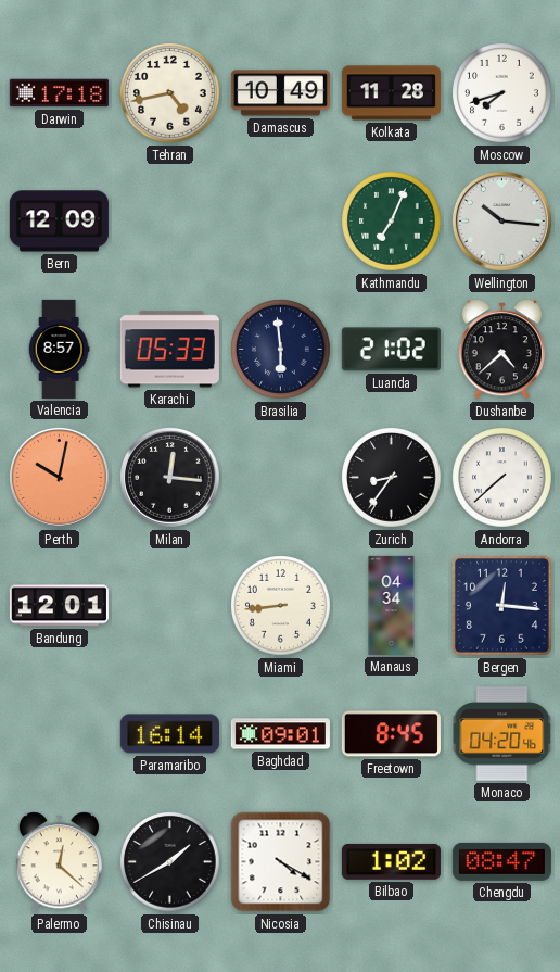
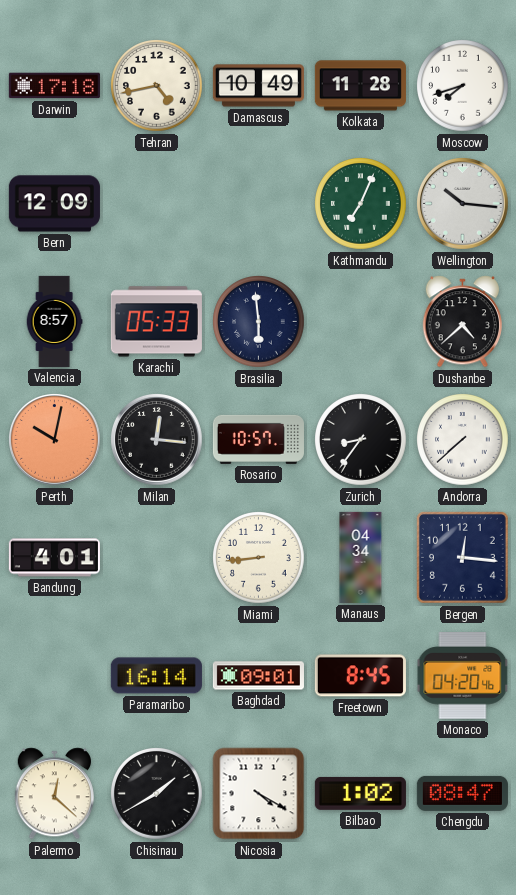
Luanda: 21:02 -> none
Rosario: none -> 10:57
Bandung: 12:01 -> 4:01
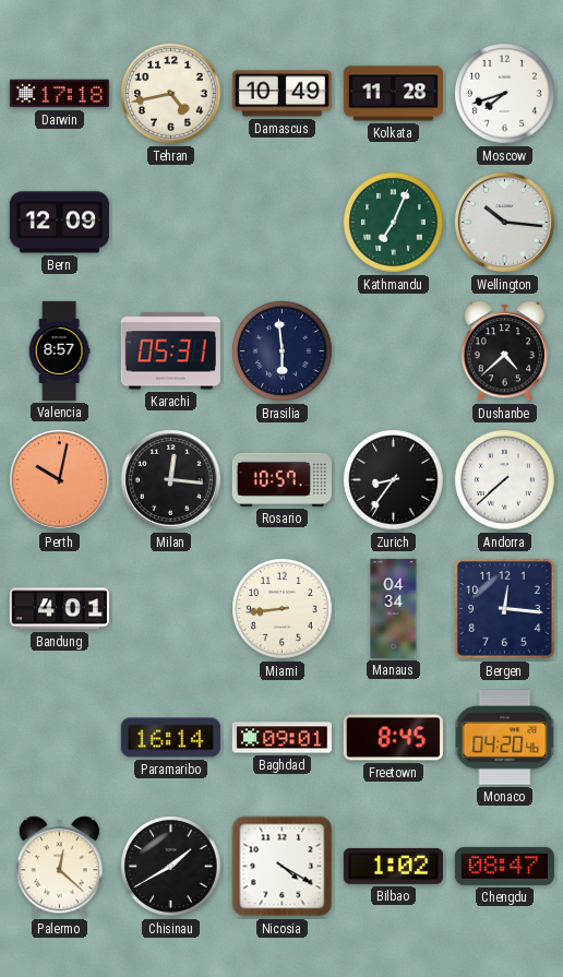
Karachi: 05:33 -> 05:31
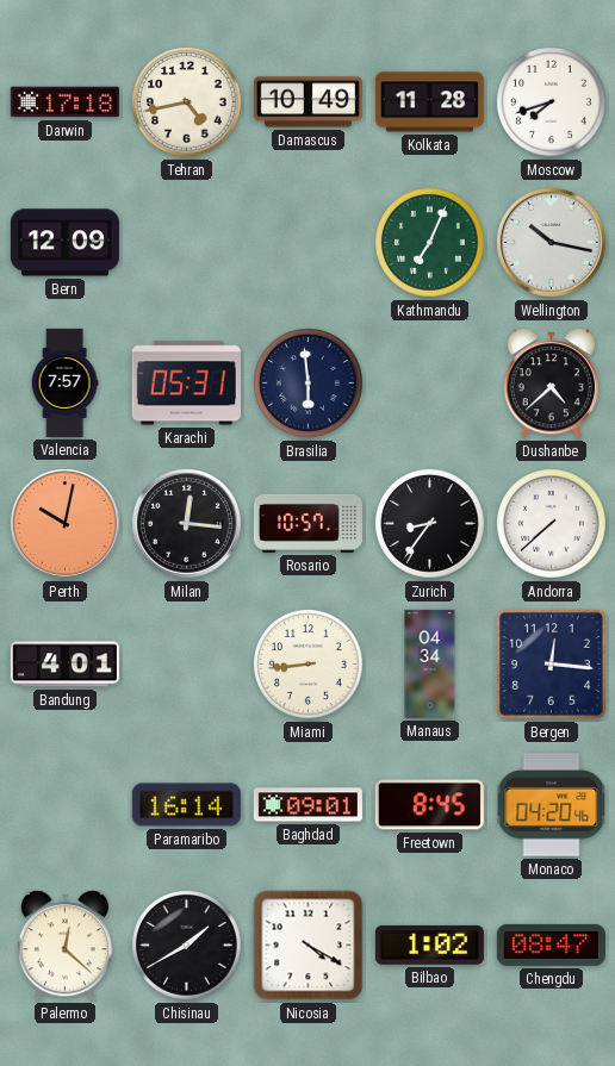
Wellington: 10:16 -> 10:17
Valencia: 8:57 -> 7:57
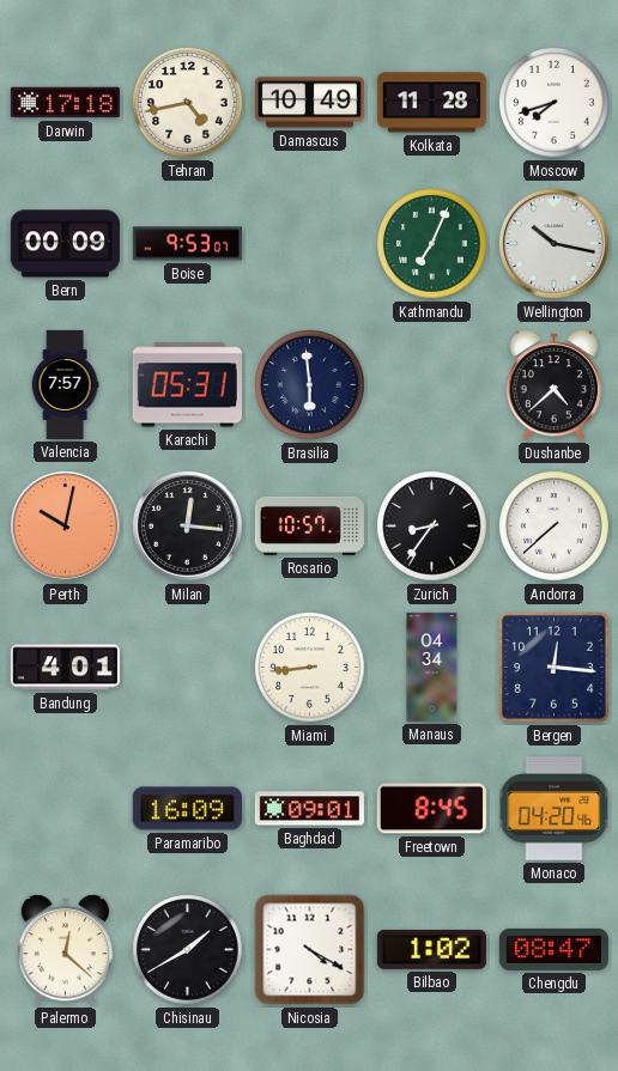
Bern: 12:09 -> 00:09
Boise: none -> 9:53
Paramaribo: 16:14 -> 16:09
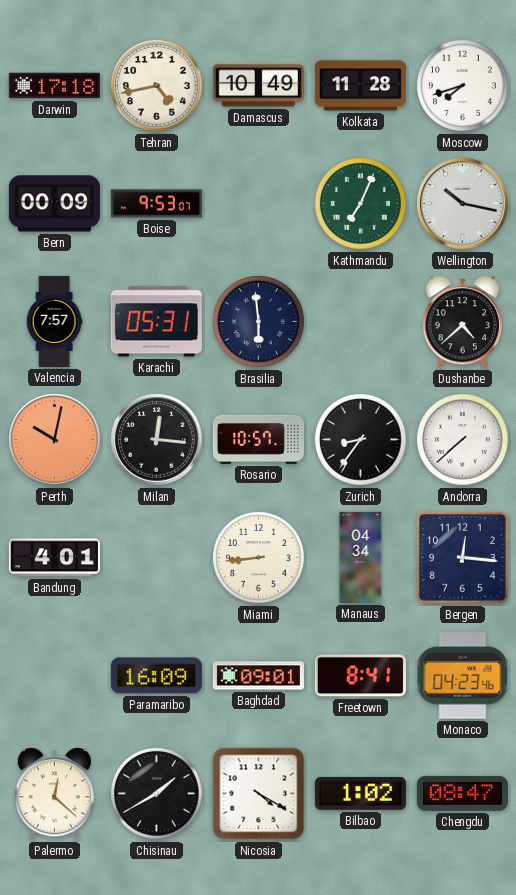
Freetown: 8:45 -> 8:41
Monaco: 04:20 -> 04:23
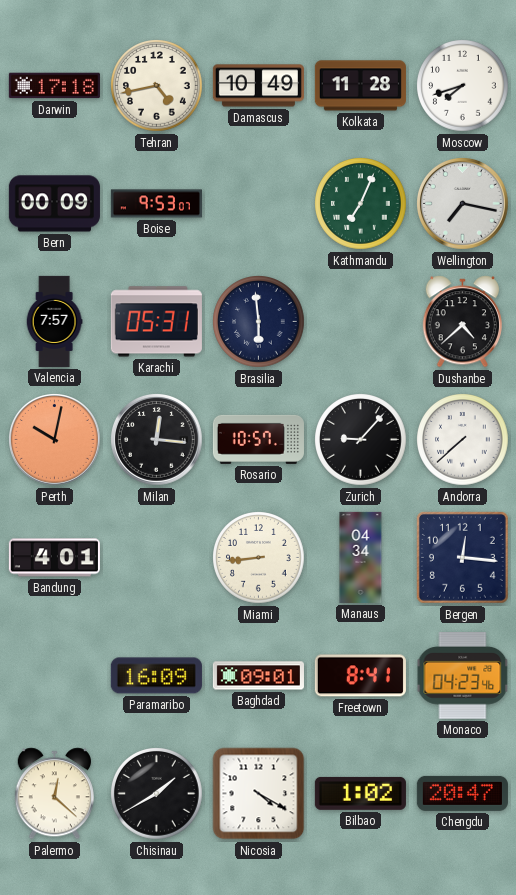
Wellington: 10:17 -> 7:17
Zurich: 8:36 -> 9:07
Chengdu: 08:47 -> 20:47
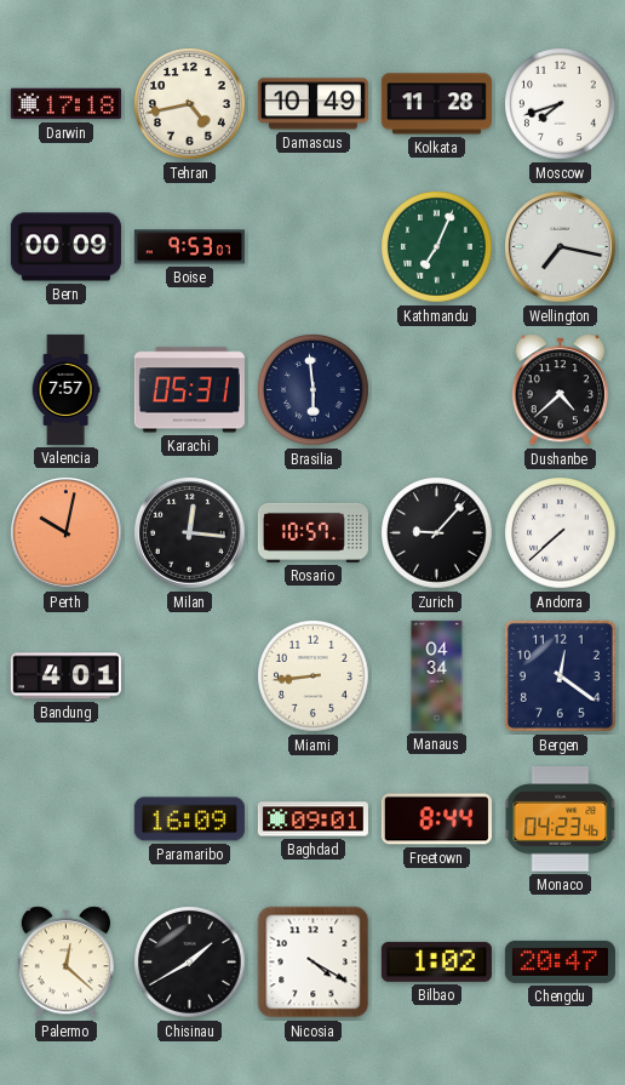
Bergen: 12:16 -> 12:21
Freetown: 8:41 -> 8:44
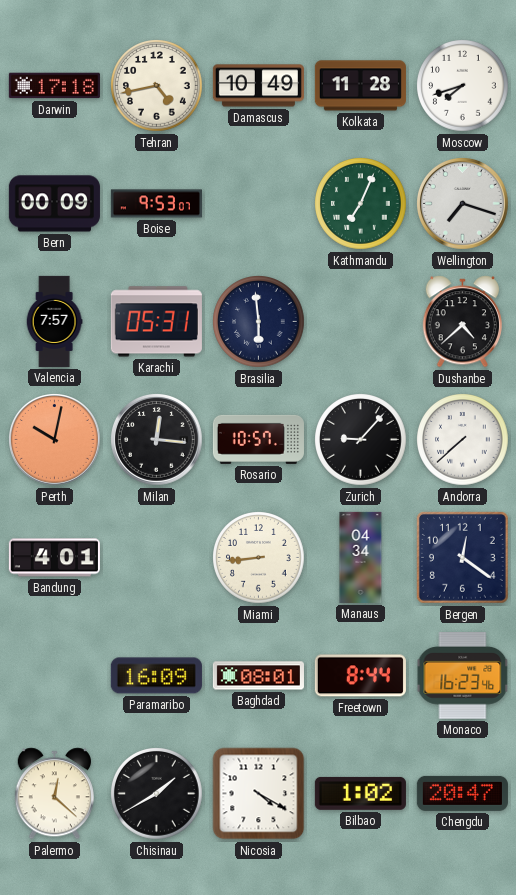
Wellington: 7:17 -> 7:18
Baghdad: 09:01 -> 08:01
Monaco: 04:23 -> 16:23
